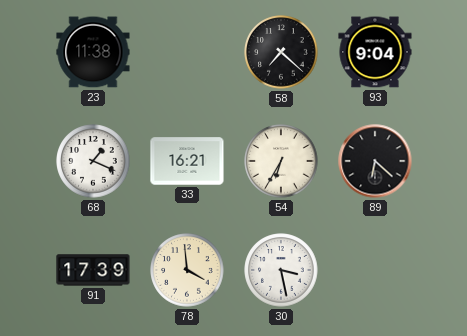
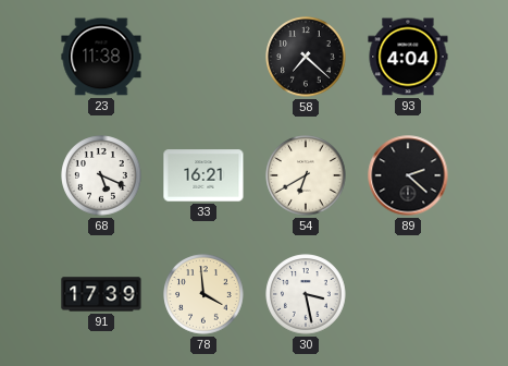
93: 9:04 -> 4:04
68: 1:19 -> 5:19
54: 6:35 -> 6:40
89: 6:22 -> 2:22
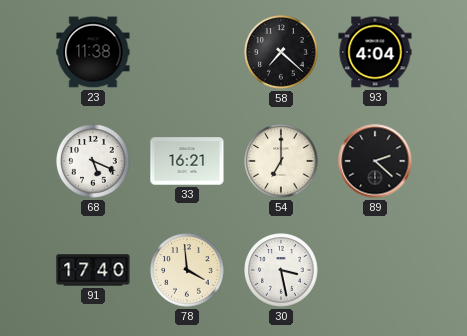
54: 6:40 -> 7:00
91: 17:39 -> 17:40
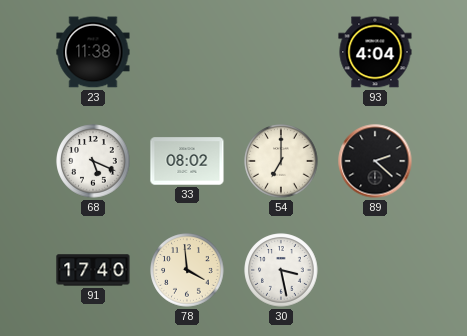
58: 7:22 -> none
33: 16:21 -> 08:02
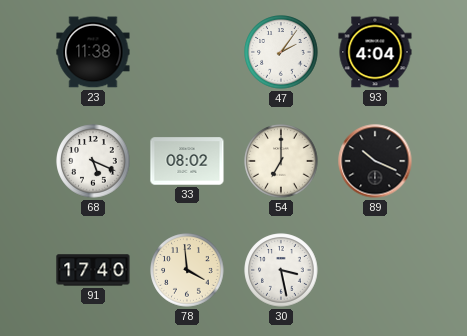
47: none -> 2:06
89: 2:22 -> 10:19
